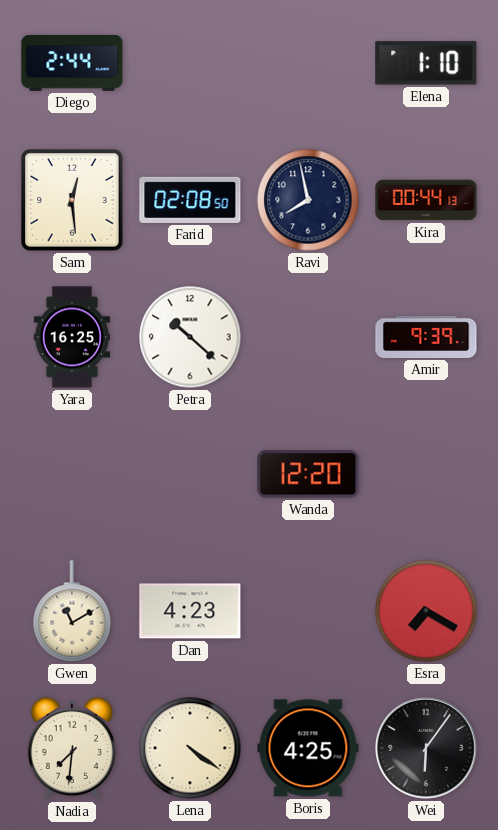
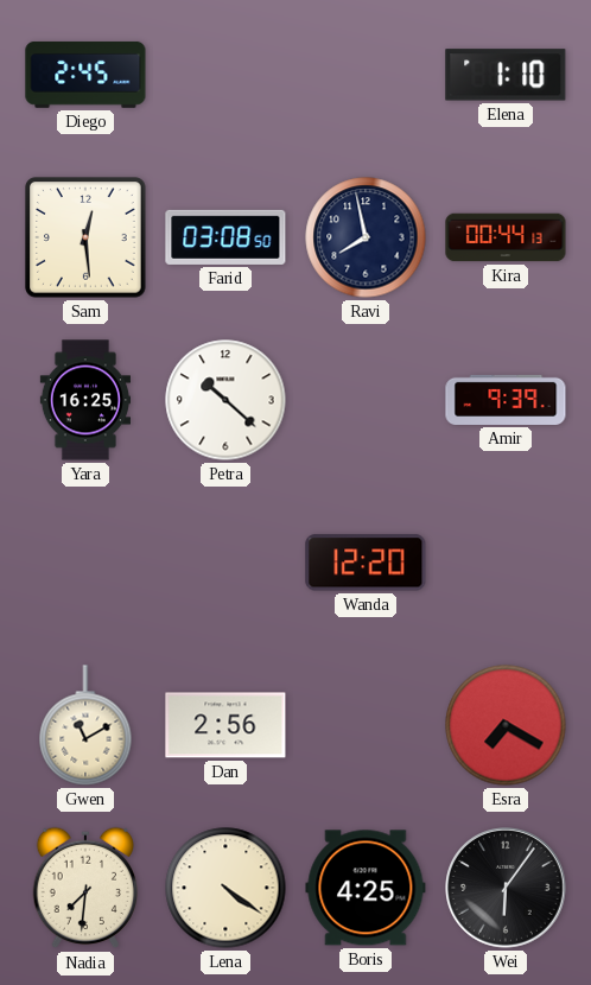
Diego: 2:44 -> 2:45
Farid: 02:08 -> 03:08
Dan: 4:23 -> 2:56
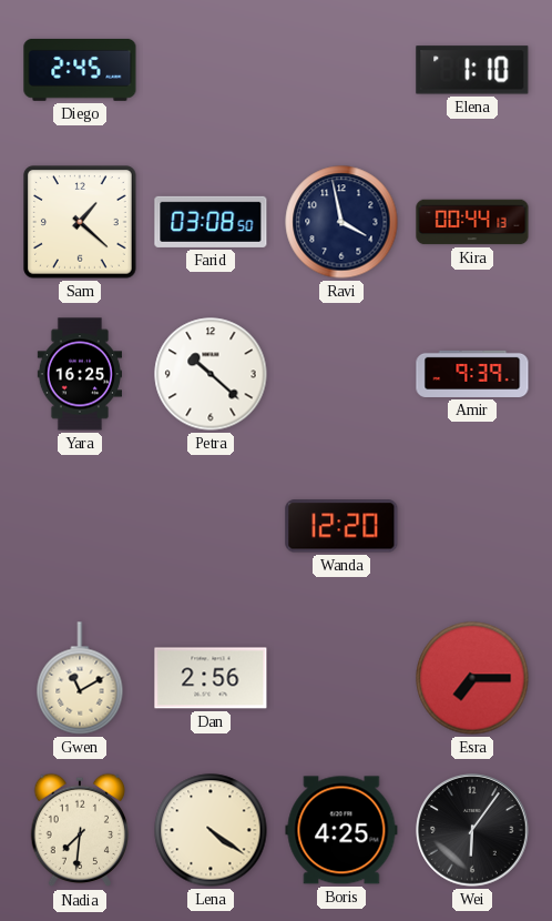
Sam: 12:29 -> 1:22
Ravi: 7:58 -> 3:58
Esra: 7:20 -> 7:15
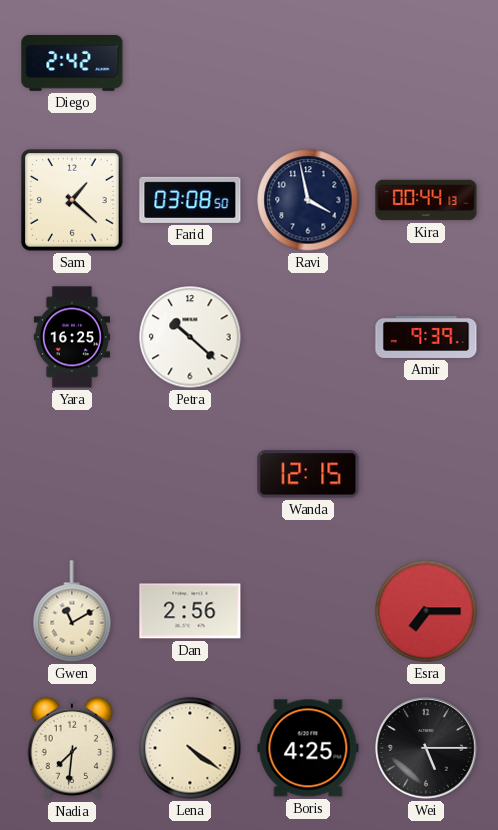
Diego: 2:45 -> 2:42
Elena: 1:10 -> none
Wanda: 12:20 -> 12:15
Wei: 6:06 -> 5:15
